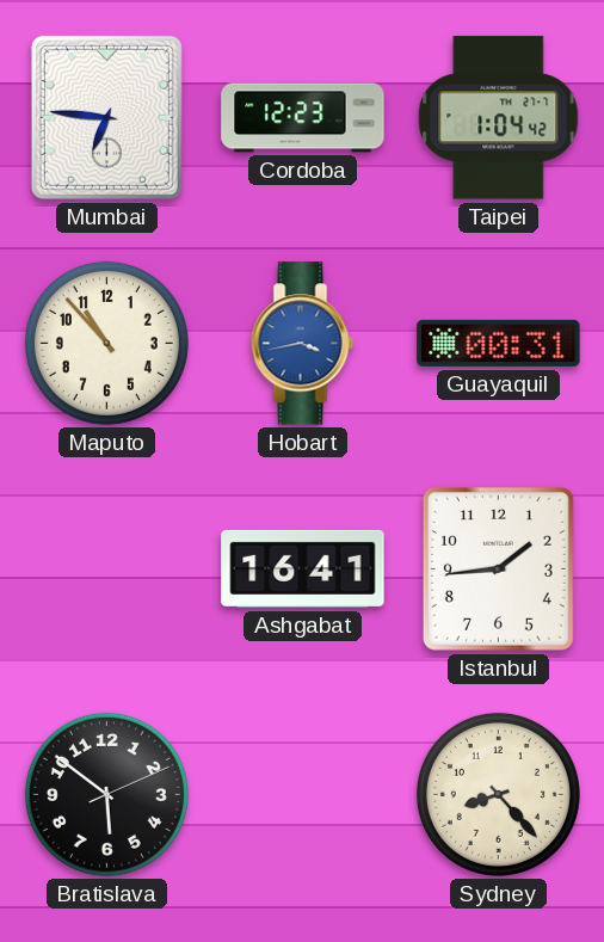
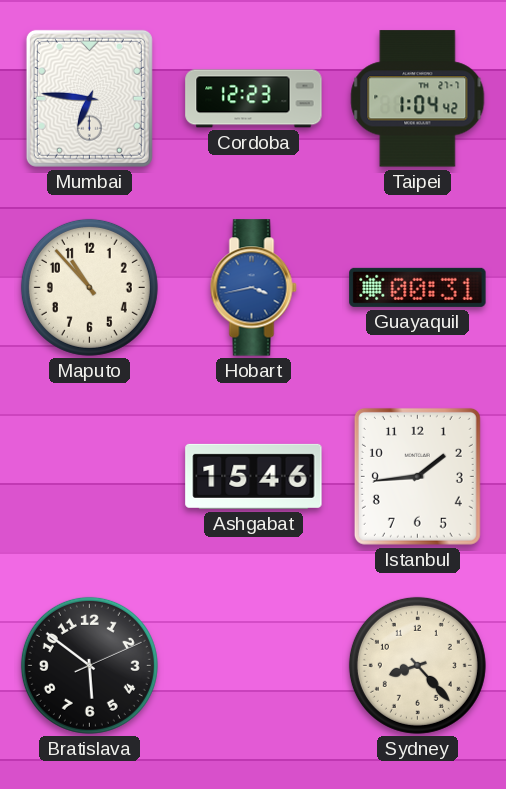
Ashgabat: 16:41 -> 15:46
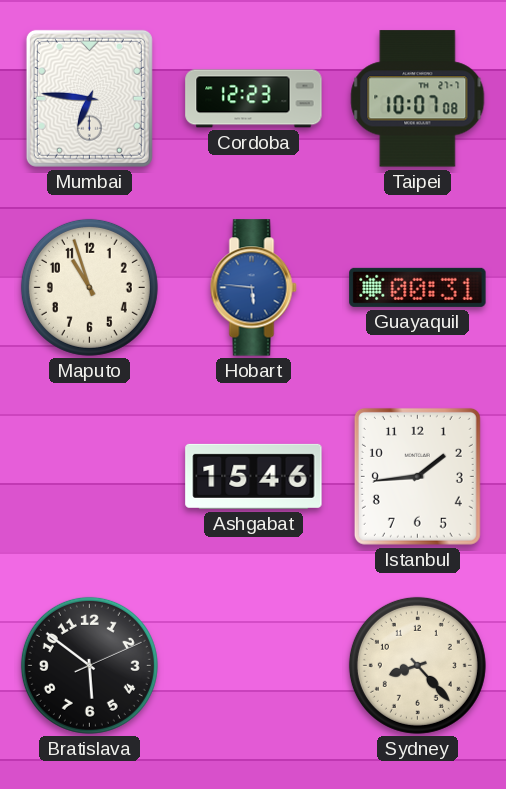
Taipei: 1:04 -> 10:07
Maputo: 10:53 -> 10:57
Hobart: 3:43 -> 5:46
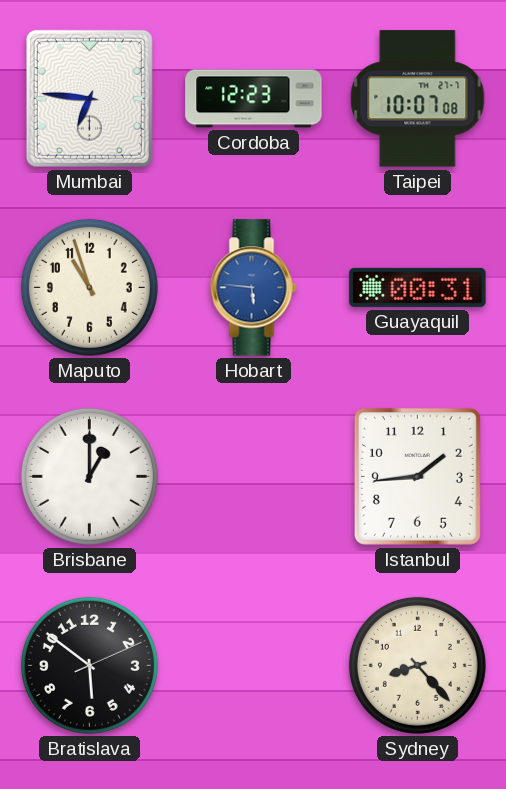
Brisbane: none -> 1:00
Ashgabat: 15:46 -> none
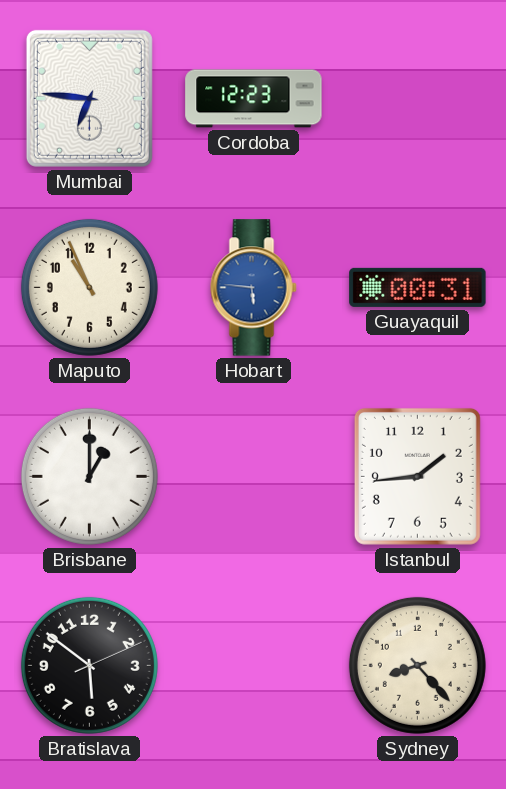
Taipei: 10:07 -> none
Maputo: 10:57 -> 10:56
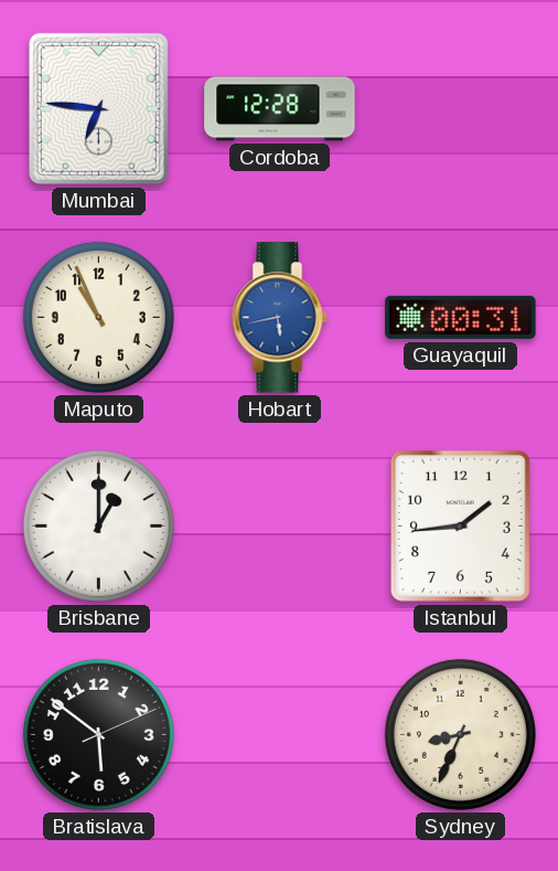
Cordoba: 12:23 -> 12:28
Hobart: 5:46 -> 5:43
Sydney: 8:23 -> 8:34
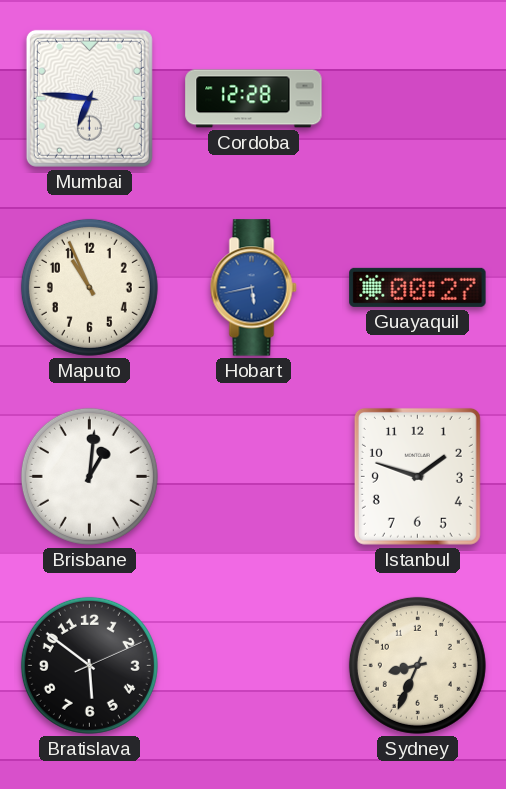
Guayaquil: 00:31 -> 00:27
Brisbane: 1:00 -> 1:01
Istanbul: 1:44 -> 1:48
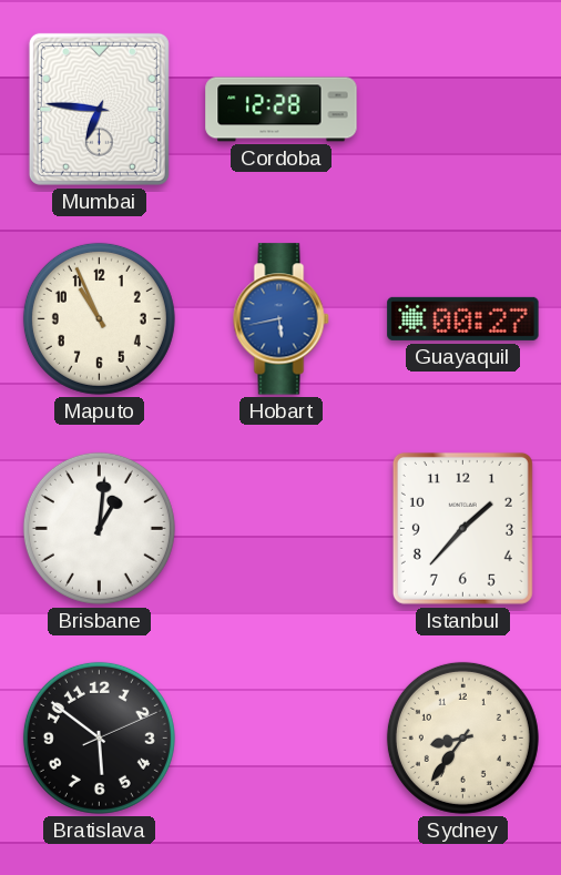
Istanbul: 1:48 -> 1:37
Sydney: 8:34 -> 8:36
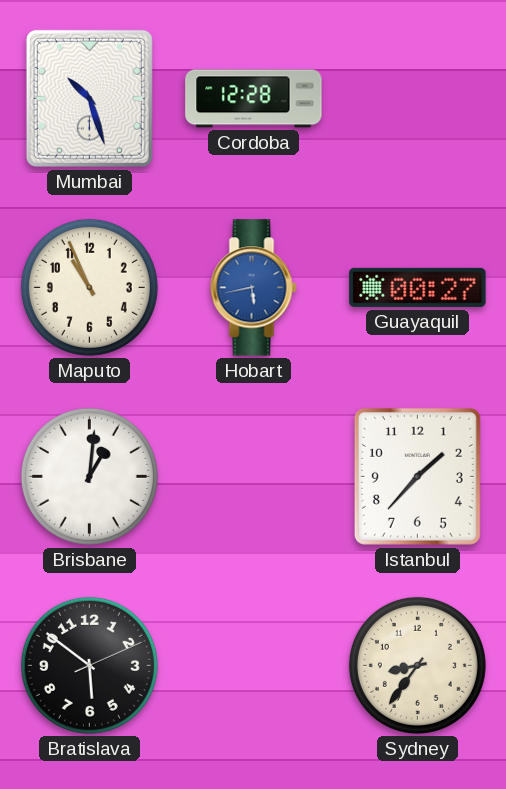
Mumbai: 6:46 -> 10:27
